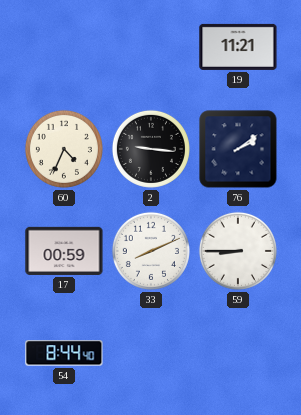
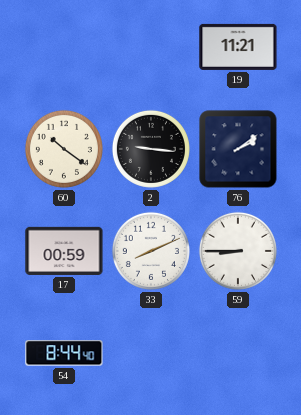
60: 4:34 -> 10:21
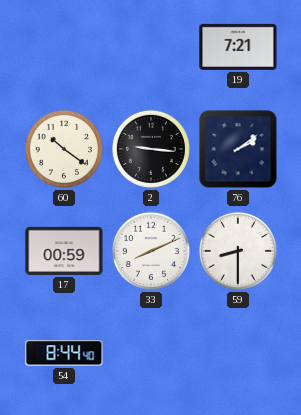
19: 11:21 -> 7:21
59: 8:45 -> 8:30
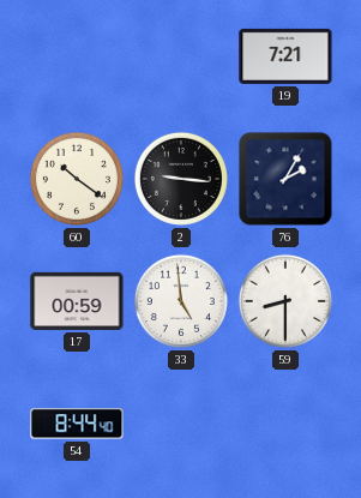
76: 2:09 -> 2:05
33: 8:11 -> 4:59
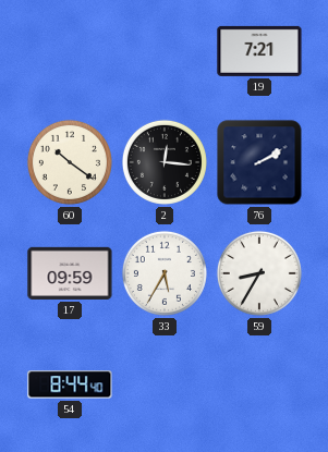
2: 9:16 -> 12:16
76: 2:05 -> 2:10
17: 00:59 -> 09:59
33: 4:59 -> 5:35
59: 8:30 -> 8:35
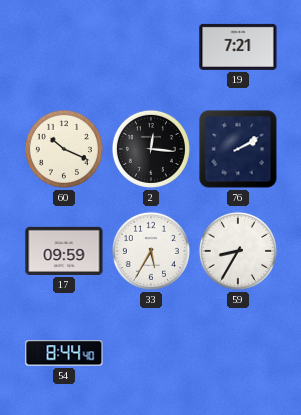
60: 10:21 -> 10:19
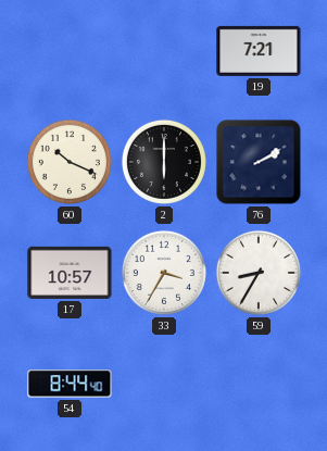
2: 12:16 -> 6:00
17: 09:59 -> 10:57
33: 5:35 -> 3:35
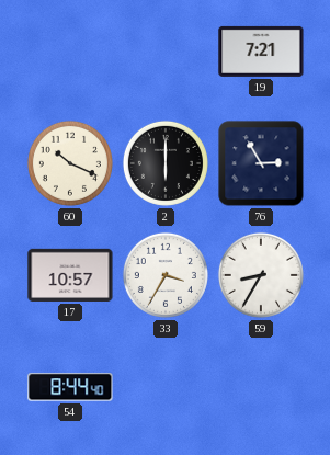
76: 2:10 -> 2:55
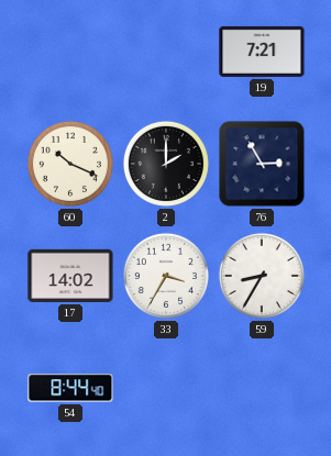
2: 6:00 -> 2:00
17: 10:57 -> 14:02
